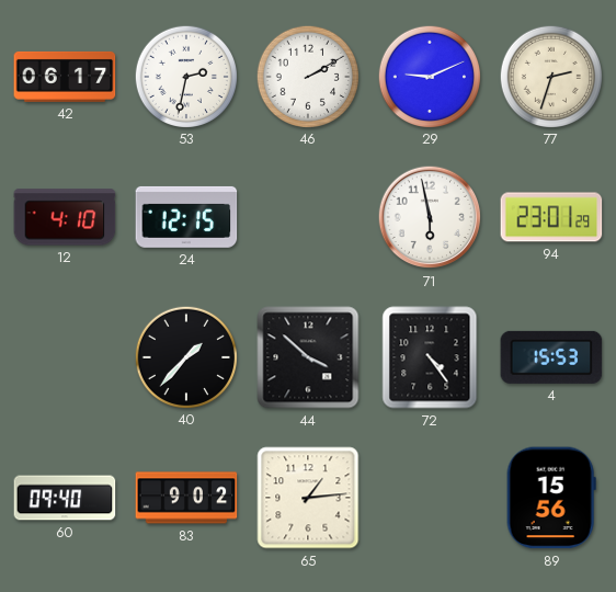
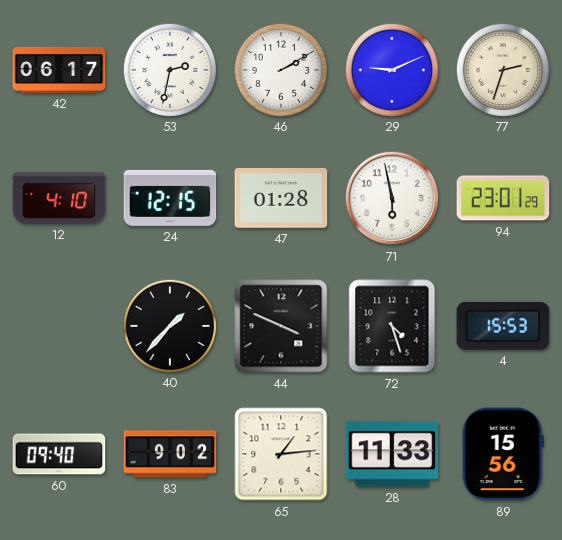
47: none -> 01:28
44: 3:52 -> 3:49
72: 4:24 -> 4:27
28: none -> 11:33
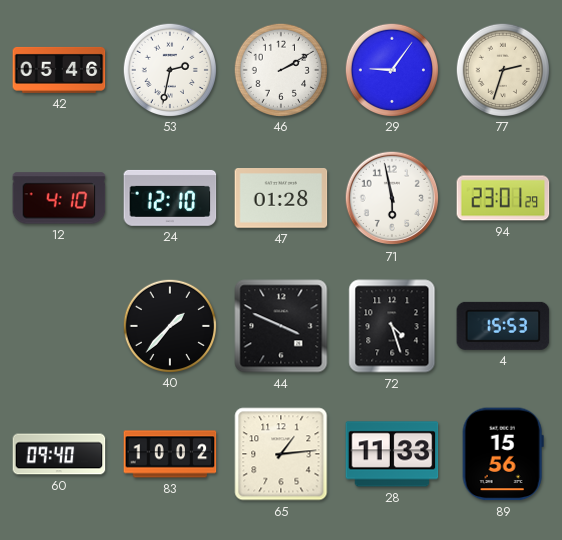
42: 06:17 -> 05:46
29: 9:11 -> 9:06
24: 12:15 -> 12:10
83: 9:02 -> 10:02
